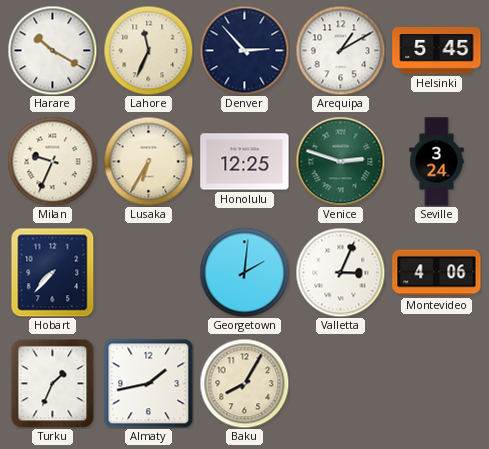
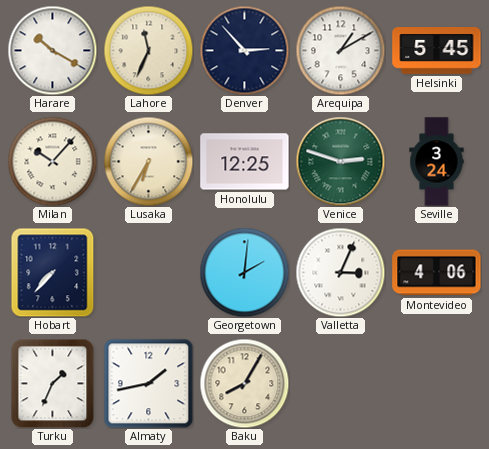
Milan: 9:34 -> 10:07
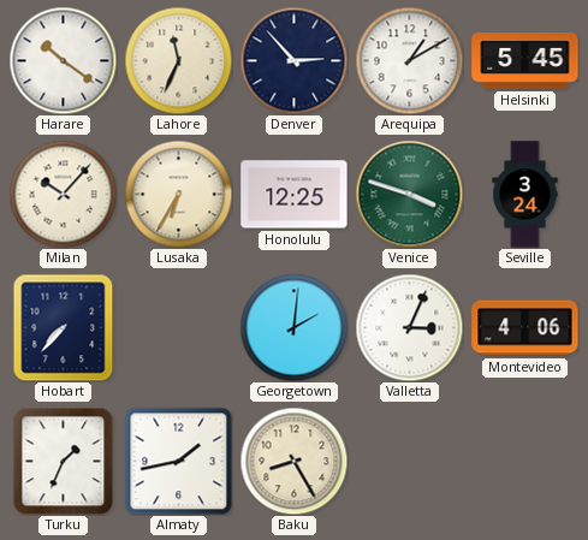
Harare: 10:20 -> 10:21
Venice: 2:48 -> 3:48
Baku: 8:05 -> 8:25
